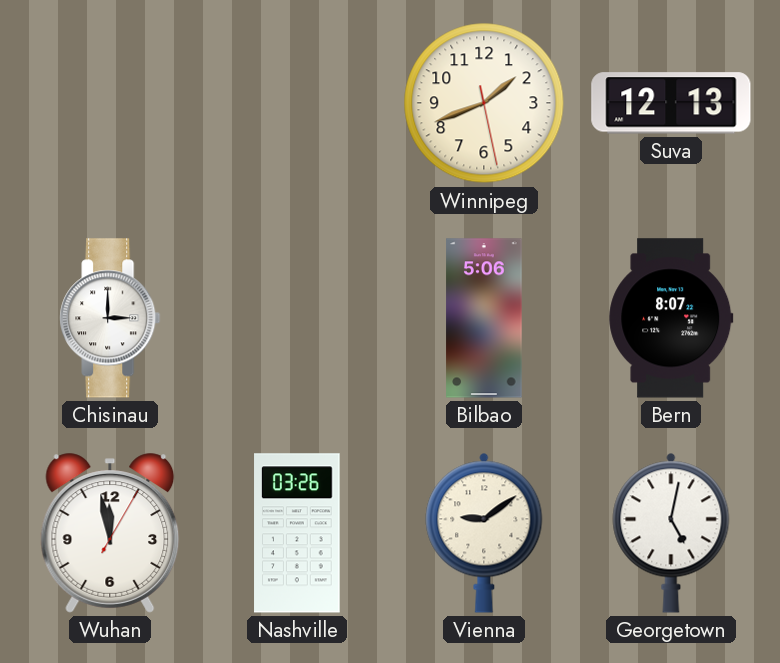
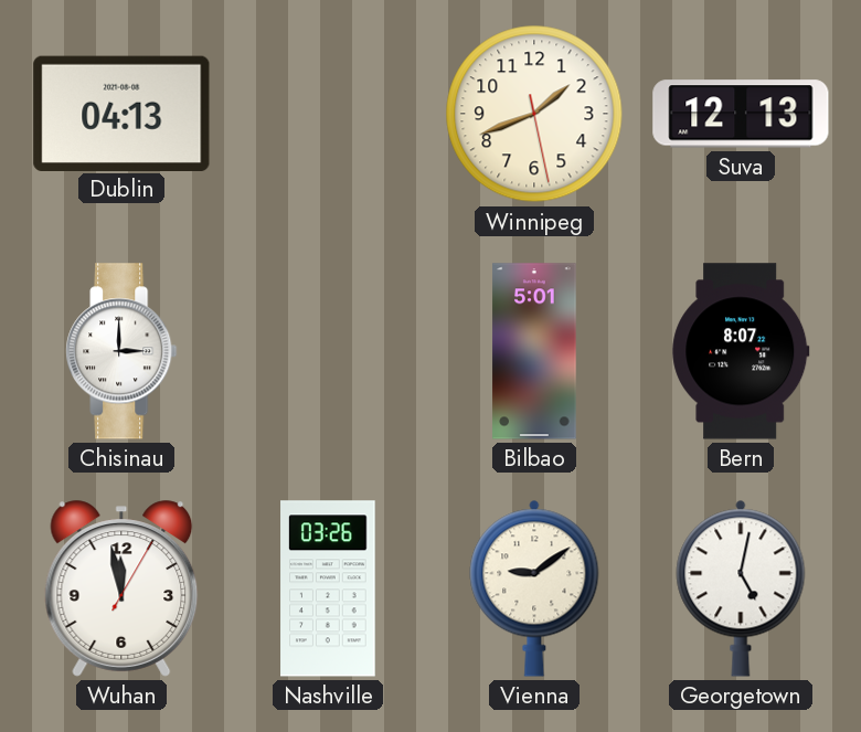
Dublin: none -> 04:13
Bilbao: 5:06 -> 5:01
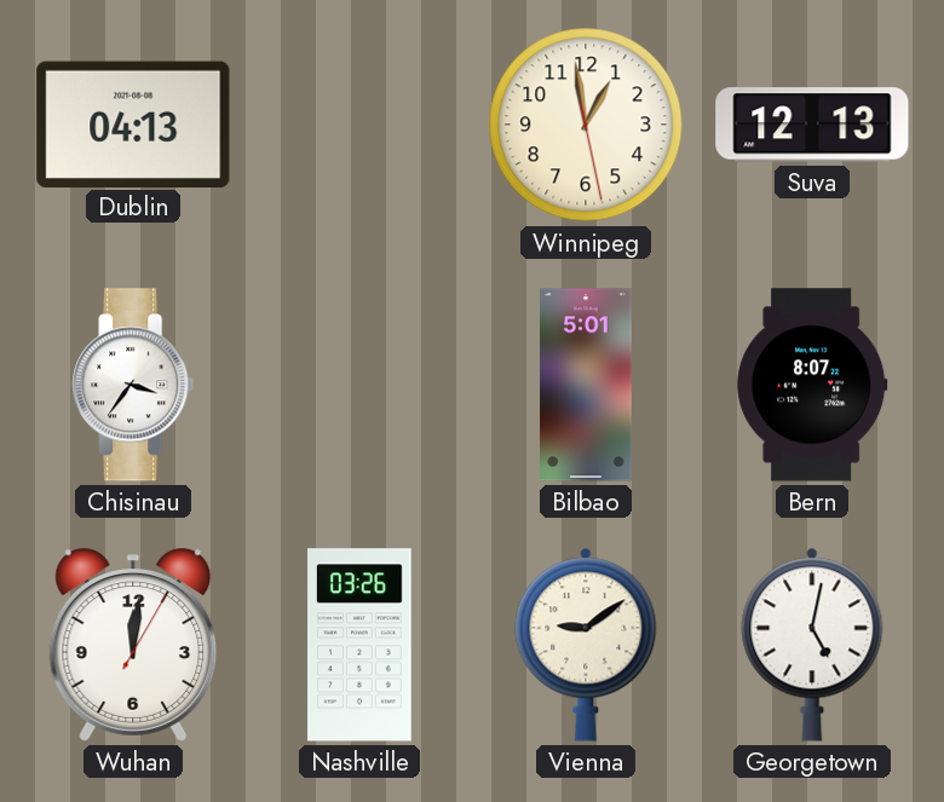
Winnipeg: 1:41 -> 12:58
Chisinau: 3:00 -> 3:36
Wuhan: 11:58 -> 12:01
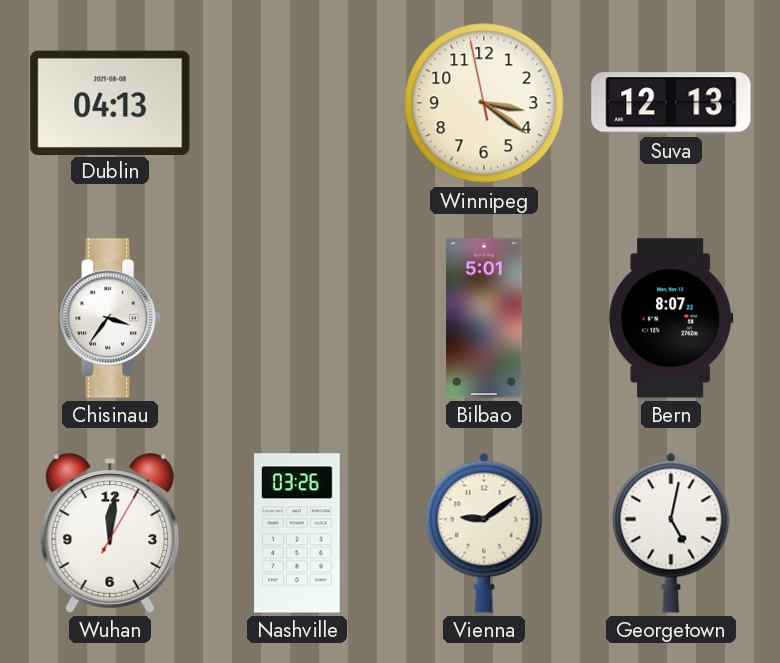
Winnipeg: 12:58 -> 3:20
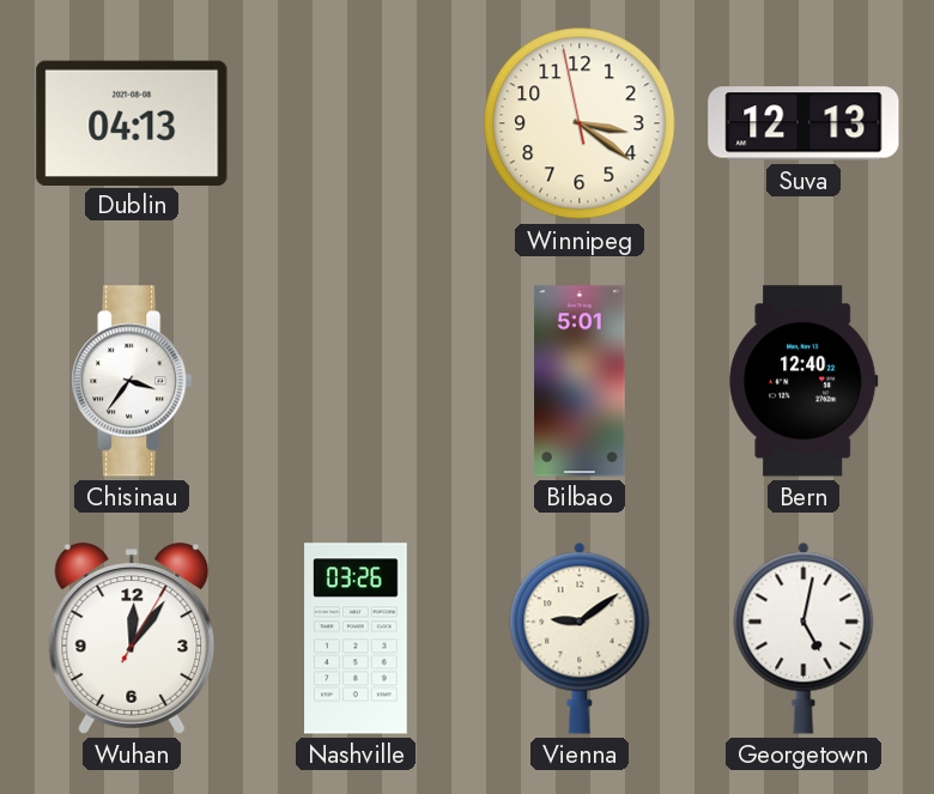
Bern: 8:07 -> 12:40
Wuhan: 12:01 -> 12:06
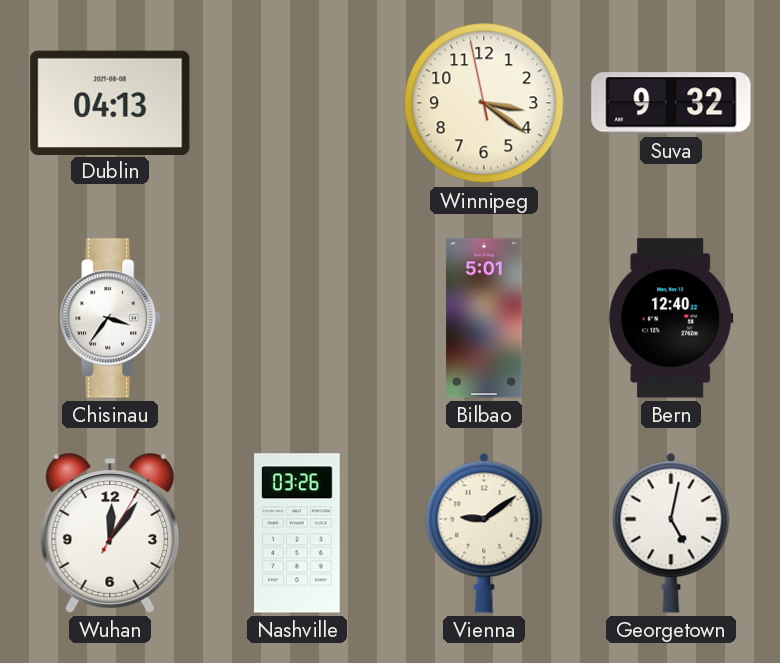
Suva: 12:13 -> 9:32
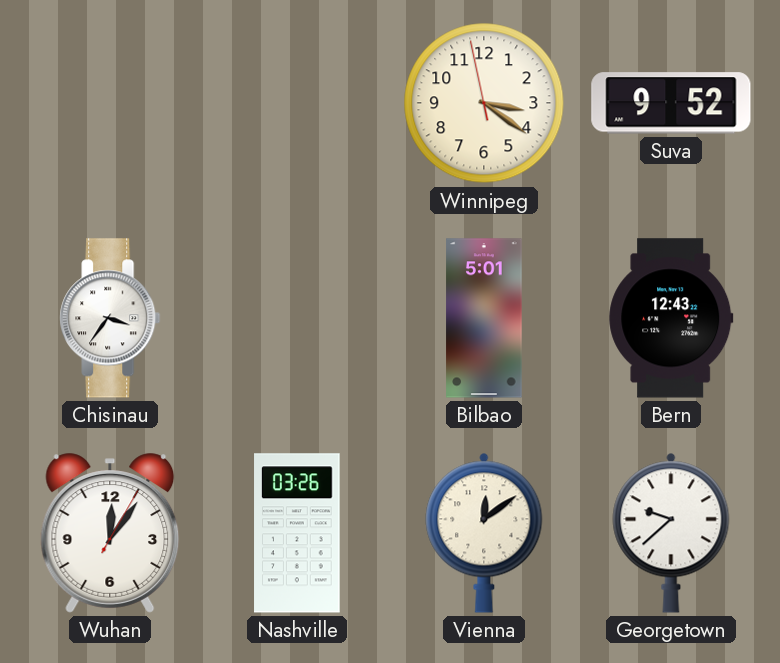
Dublin: 04:13 -> none
Suva: 9:32 -> 9:52
Bern: 12:40 -> 12:43
Vienna: 9:09 -> 12:09
Georgetown: 5:02 -> 9:38
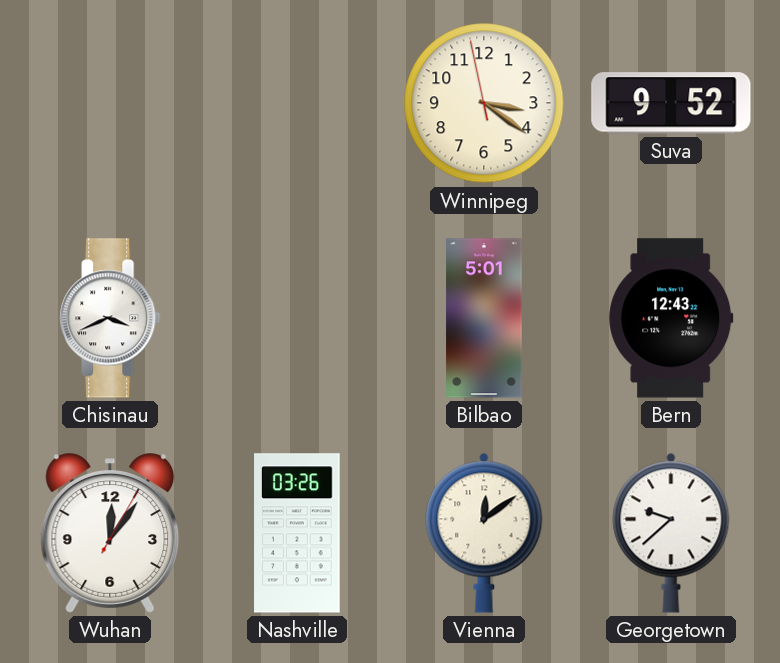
Chisinau: 3:36 -> 3:41
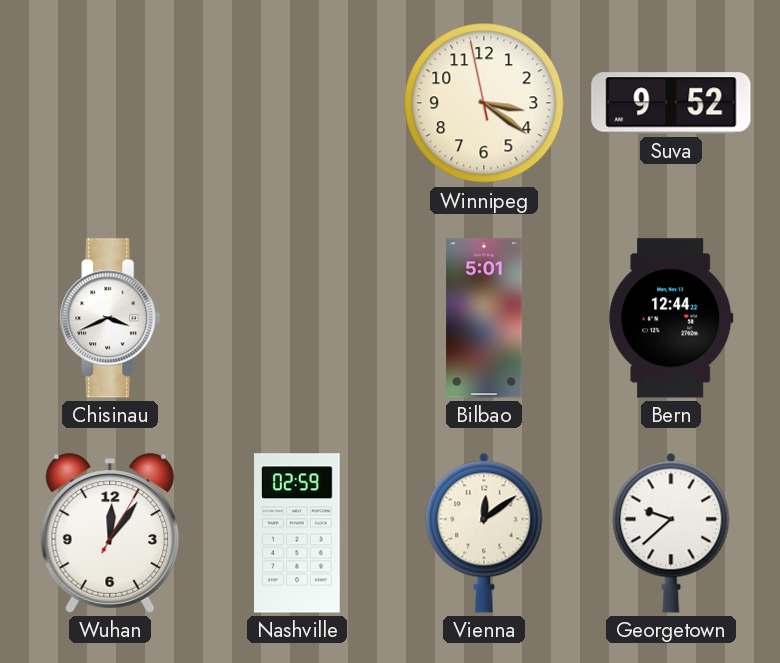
Bern: 12:43 -> 12:44
Nashville: 03:26 -> 02:59
